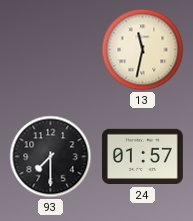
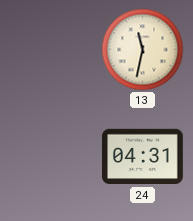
93: 7:30 -> none
24: 01:57 -> 04:31
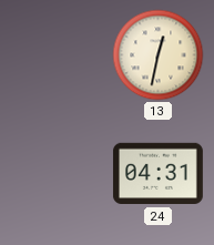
13: 11:32 -> 12:32
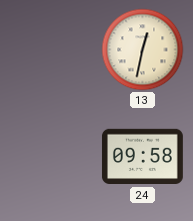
24: 04:31 -> 09:58
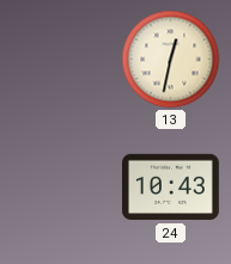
24: 09:58 -> 10:43
